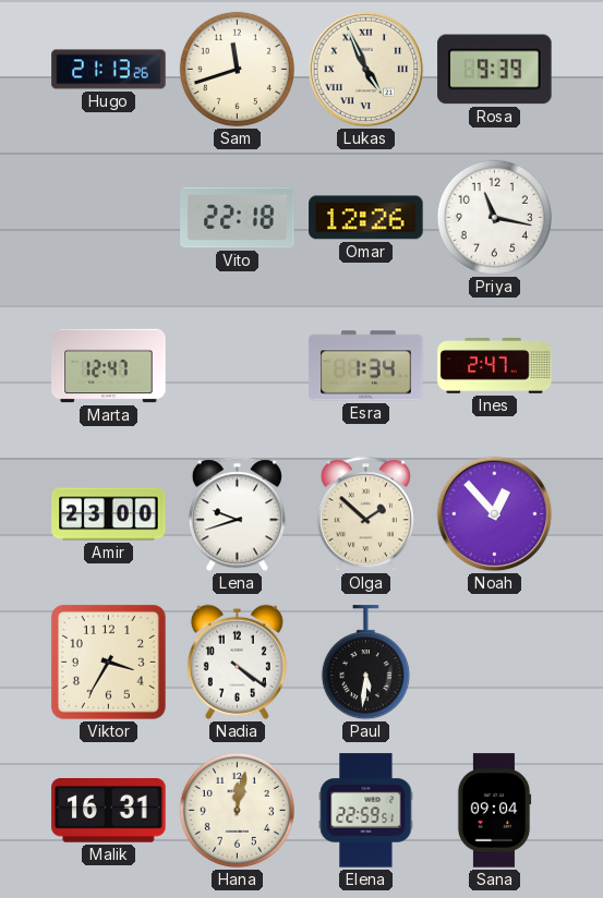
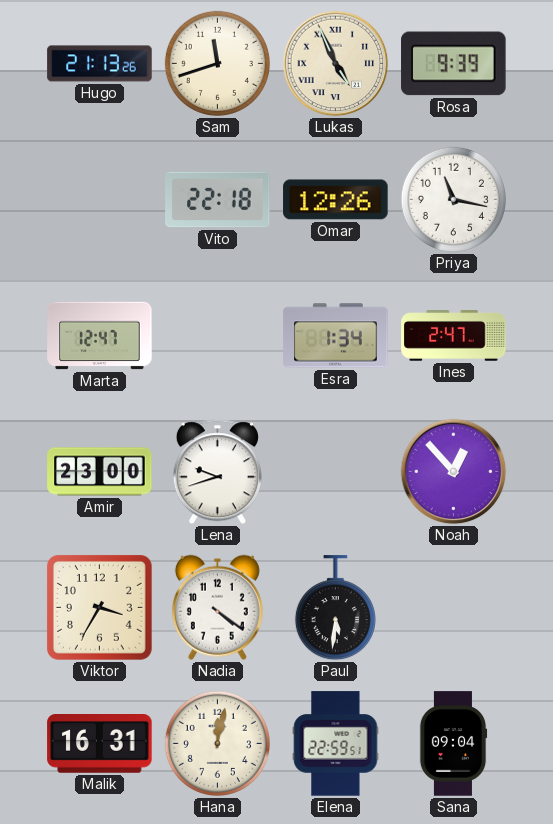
Olga: 1:52 -> none
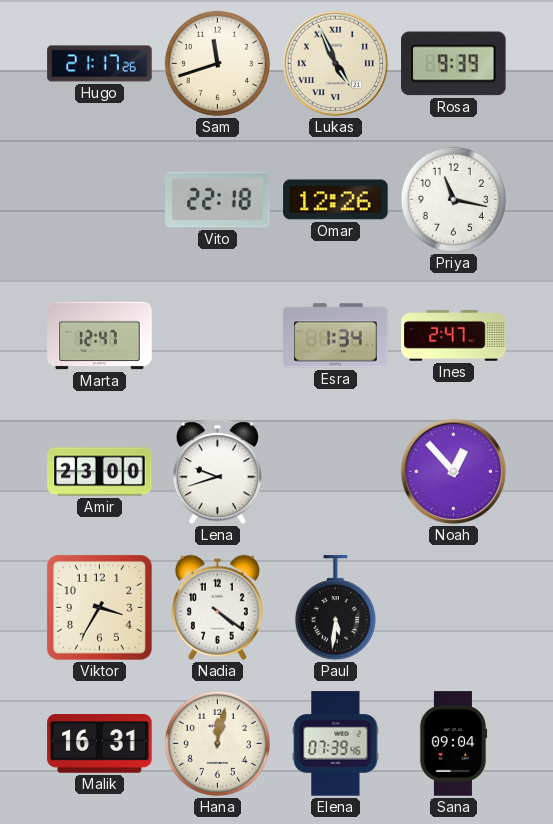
Hugo: 21:13 -> 21:17
Elena: 22:59 -> 07:39
